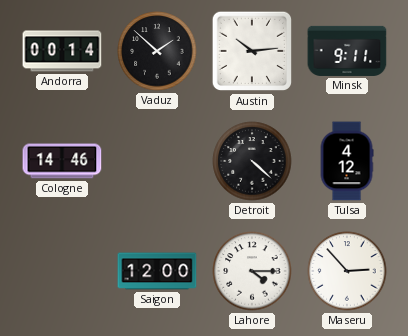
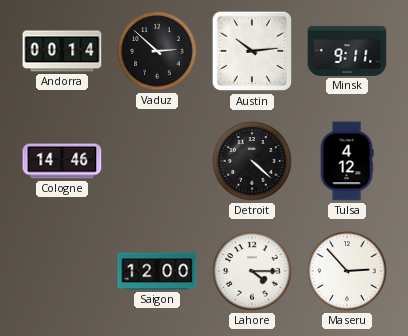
Vaduz: 1:52 -> 2:52
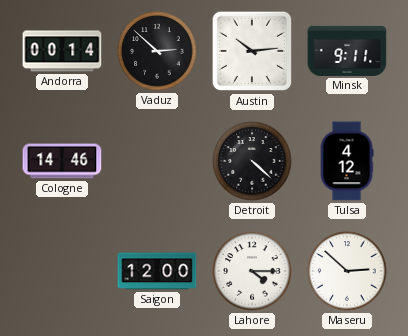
Maseru: 2:53 -> 2:52
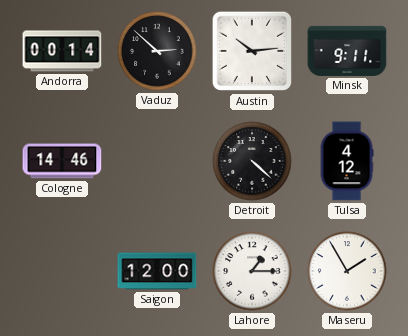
Lahore: 4:15 -> 1:15
Maseru: 2:52 -> 1:55
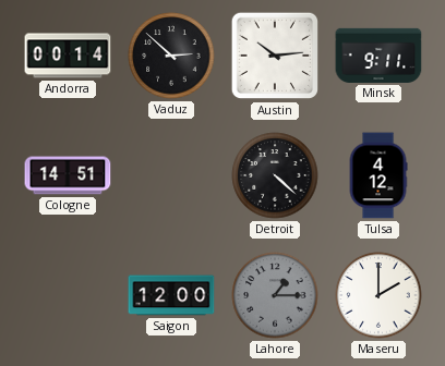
Cologne: 14:46 -> 14:51
Lahore dial: white -> grey
Maseru: 1:55 -> 2:00
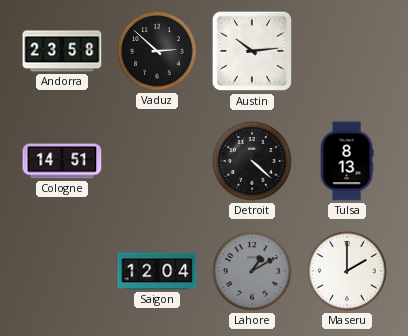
Andorra: 00:14 -> 23:58
Minsk: 9:11 -> none
Tulsa: 4:12 -> 8:13
Saigon: 12:00 -> 12:04
Lahore: 1:15 -> 1:10
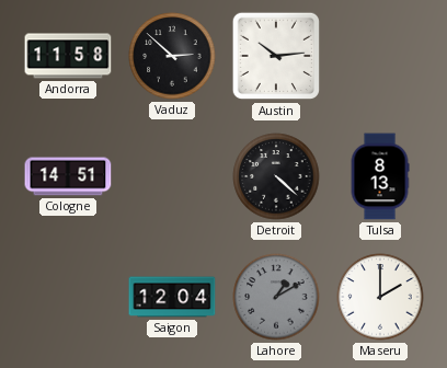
Andorra: 23:58 -> 11:58
